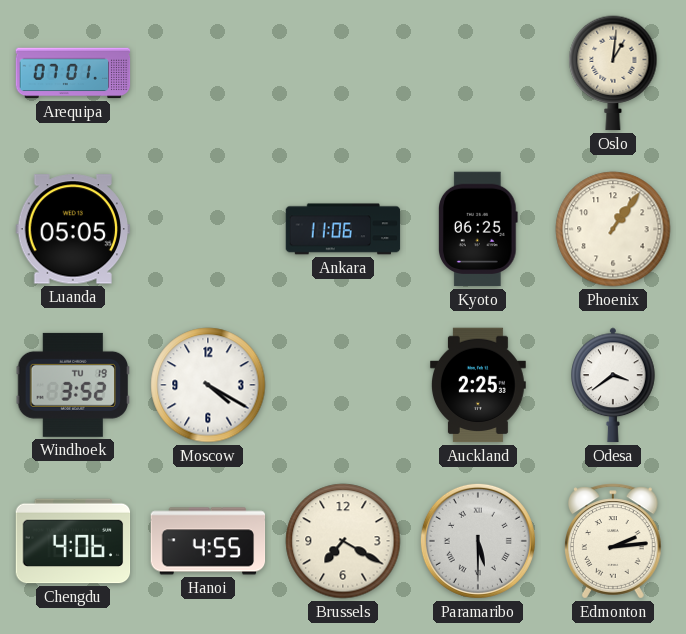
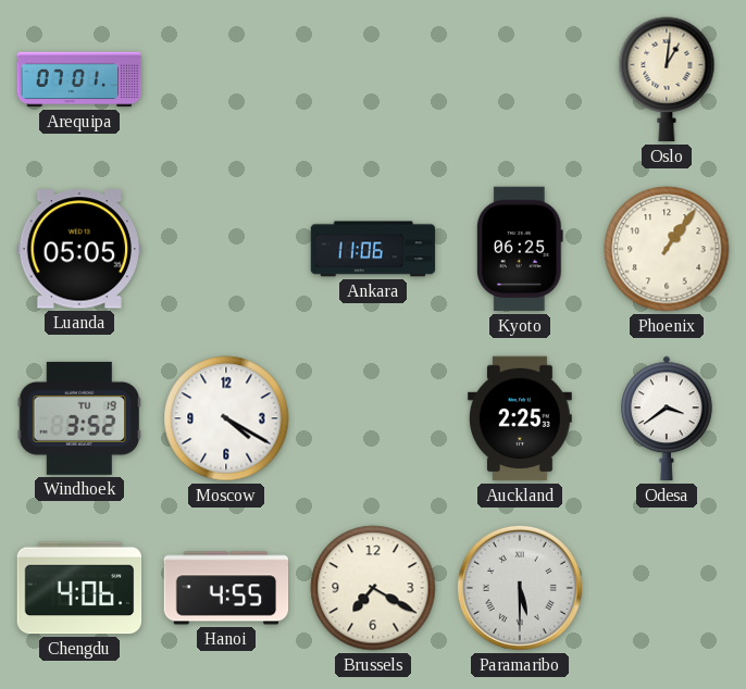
Edmonton: 2:14 -> none
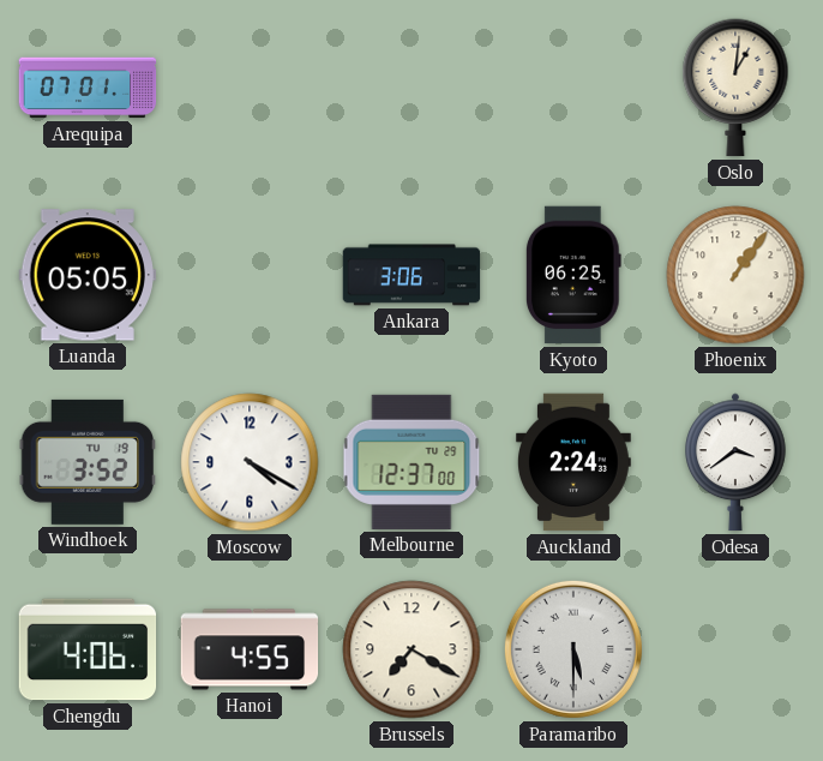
Ankara: 11:06 -> 3:06
Melbourne: none -> 12:37
Auckland: 2:25 -> 2:24
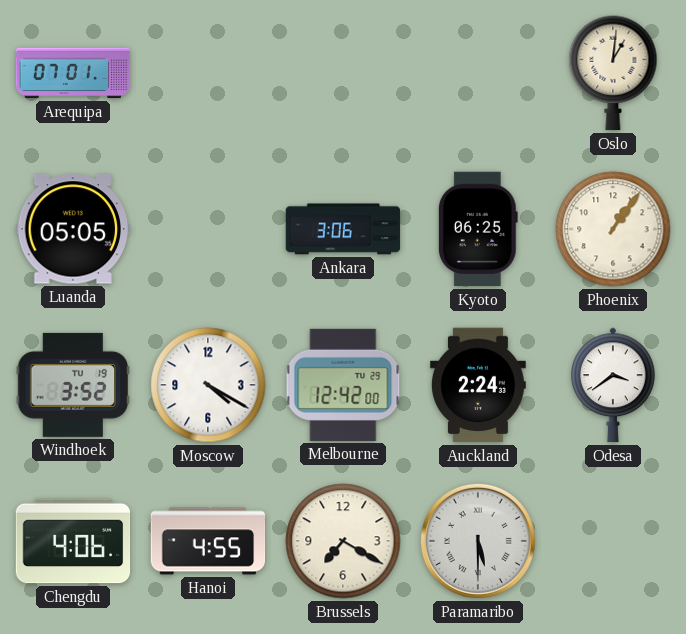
Melbourne: 12:37 -> 12:42
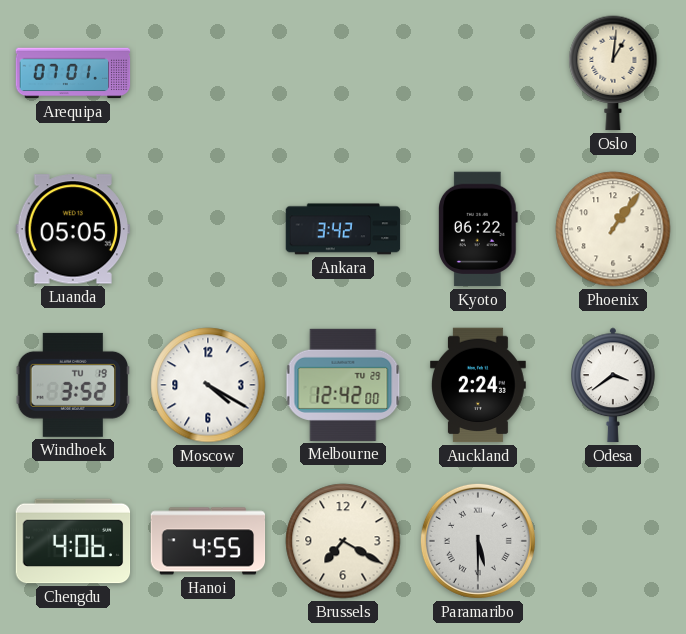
Ankara: 3:06 -> 3:42
Kyoto: 06:25 -> 06:22
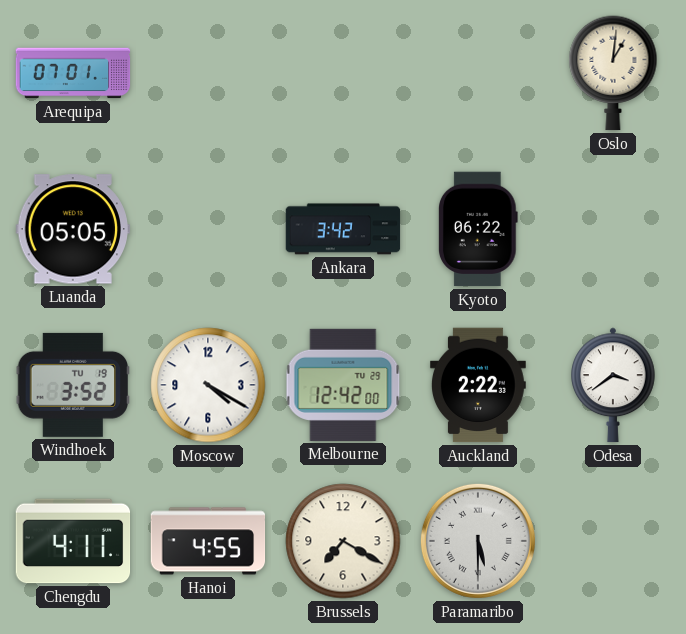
Phoenix: 1:06 -> none
Auckland: 2:24 -> 2:22
Chengdu: 4:06 -> 4:11
